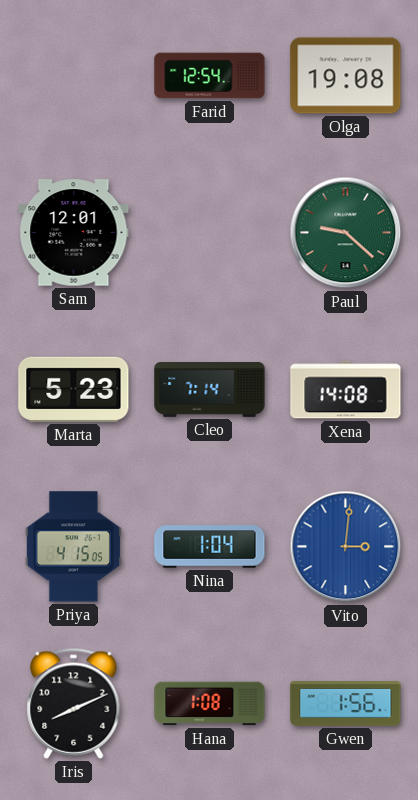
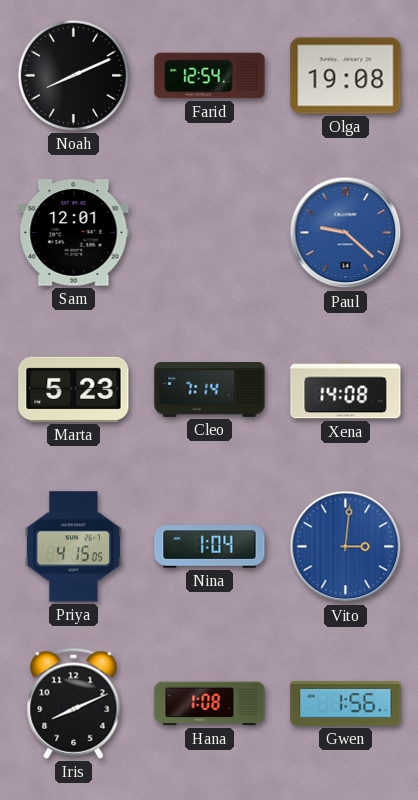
Noah: none -> 8:11
Paul dial: green -> blue
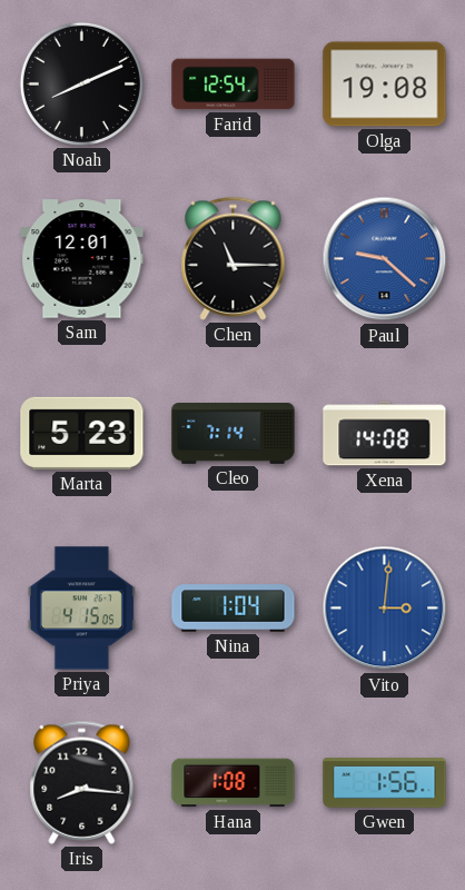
Chen: none -> 11:15
Iris: 8:11 -> 8:16
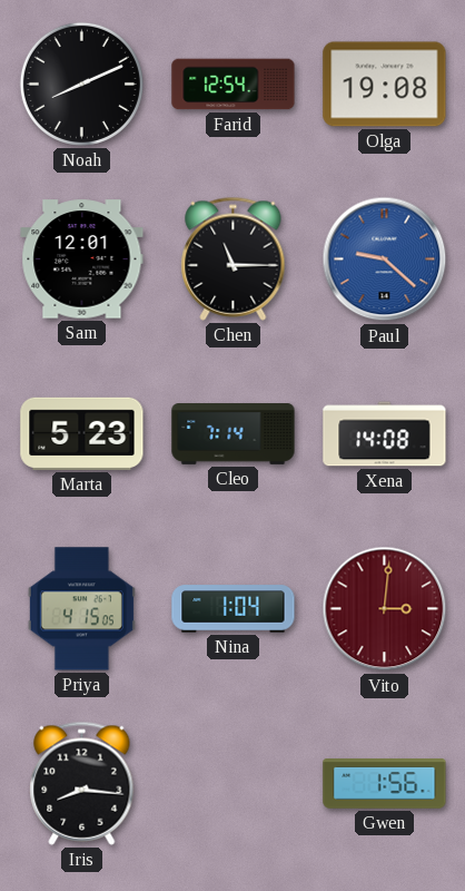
Vito dial: blue -> burgundy
Hana: 1:08 -> none
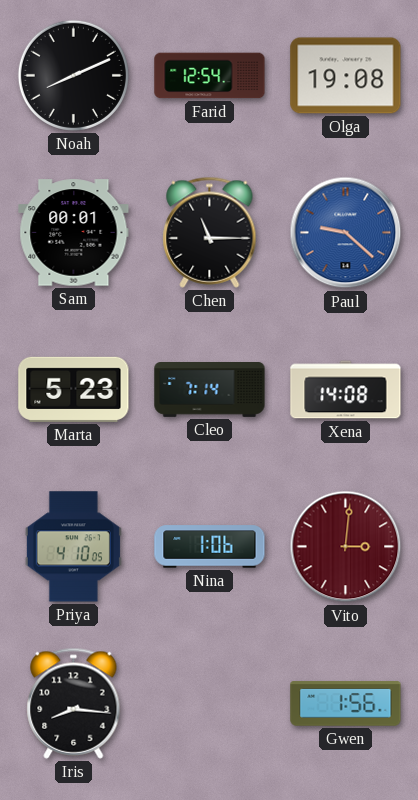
Sam: 12:01 -> 00:01
Priya: 4:15 -> 4:10
Nina: 1:04 -> 1:06
